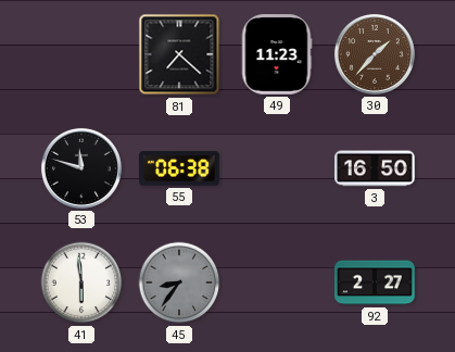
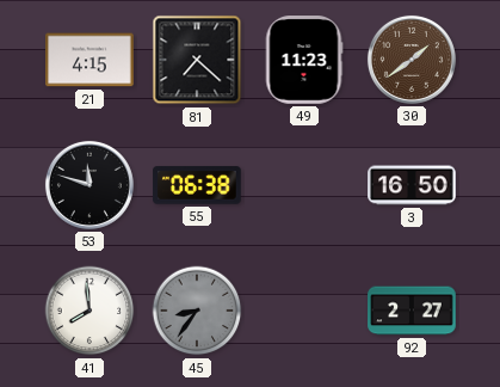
21: none -> 4:15
30: 1:37 -> 1:39
41: 5:59 -> 7:59
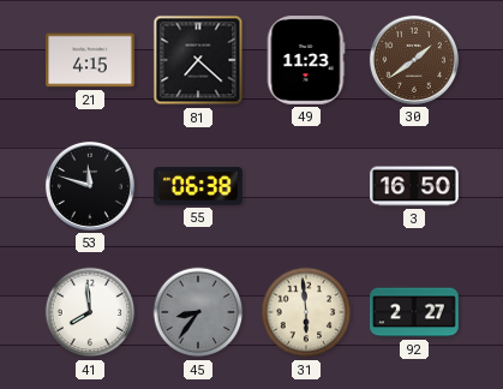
31: none -> 5:59
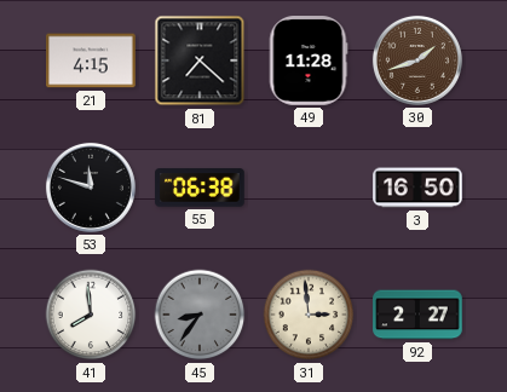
49: 11:23 -> 11:28
30: 1:39 -> 1:42
31: 5:59 -> 2:59
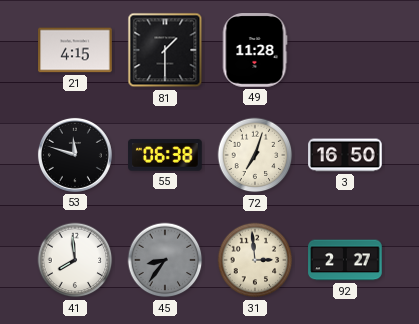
81: 7:22 -> 1:30
30: 1:42 -> none
72: none -> 7:03
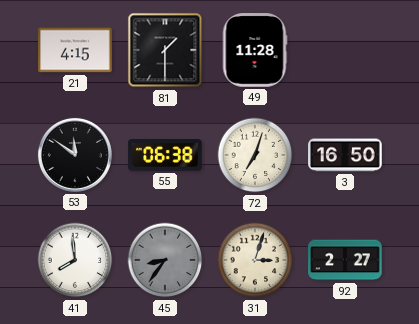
53: 11:48 -> 11:51
31: 2:59 -> 3:03
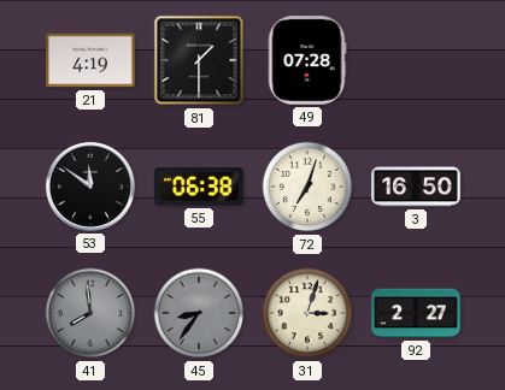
21: 4:15 -> 4:19
49: 11:28 -> 07:28
41 dial: white -> grey
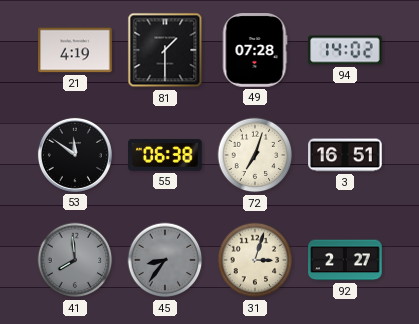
94: none -> 14:02
3: 16:50 -> 16:51
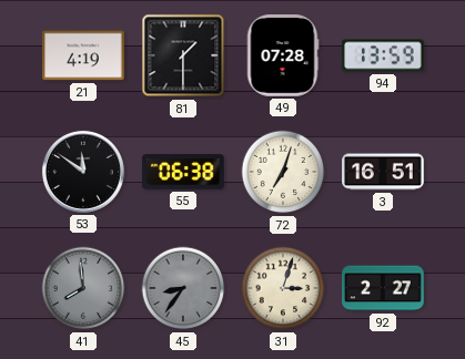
94: 14:02 -> 13:59
